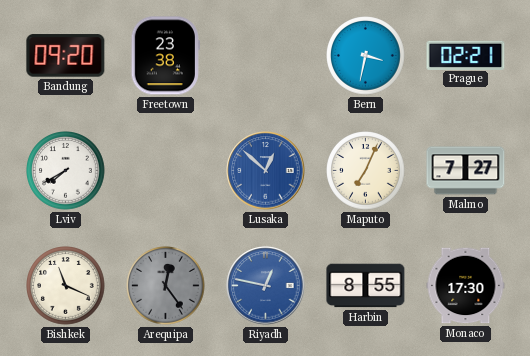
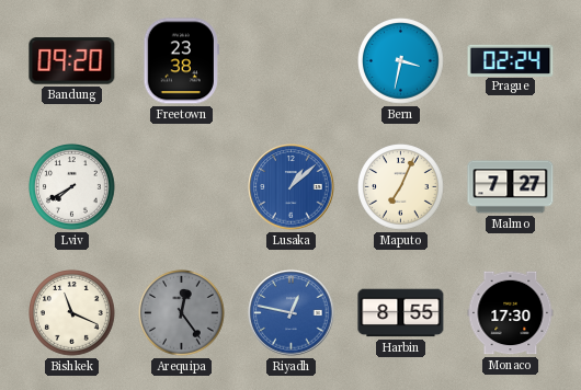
Prague: 02:21 -> 02:24
Lusaka: 12:52 -> 1:08
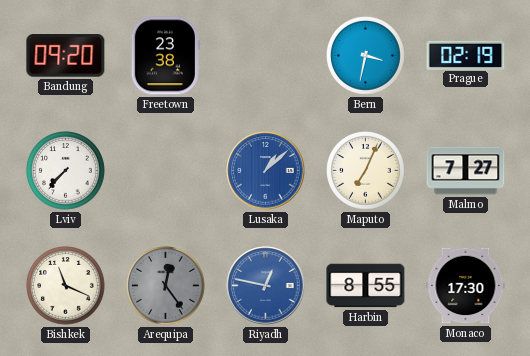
Prague: 02:24 -> 02:19
Lviv: 7:40 -> 7:37
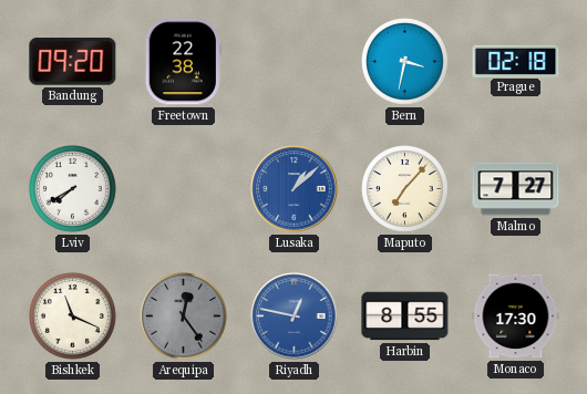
Freetown: 23:38 -> 22:38
Prague: 02:19 -> 02:18
Lviv: 7:37 -> 7:40
Maputo: 7:04 -> 7:07
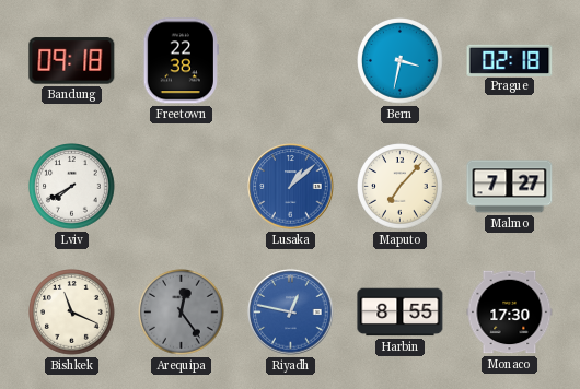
Bandung: 09:20 -> 09:18
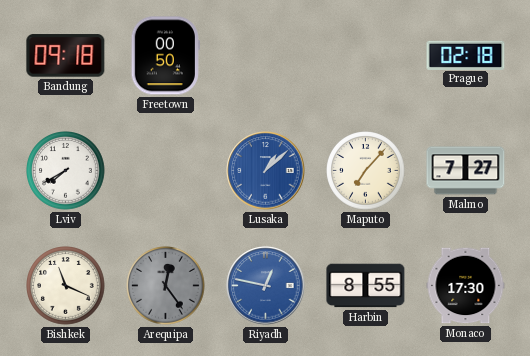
Freetown: 22:38 -> 00:50
Bern: 3:32 -> none
